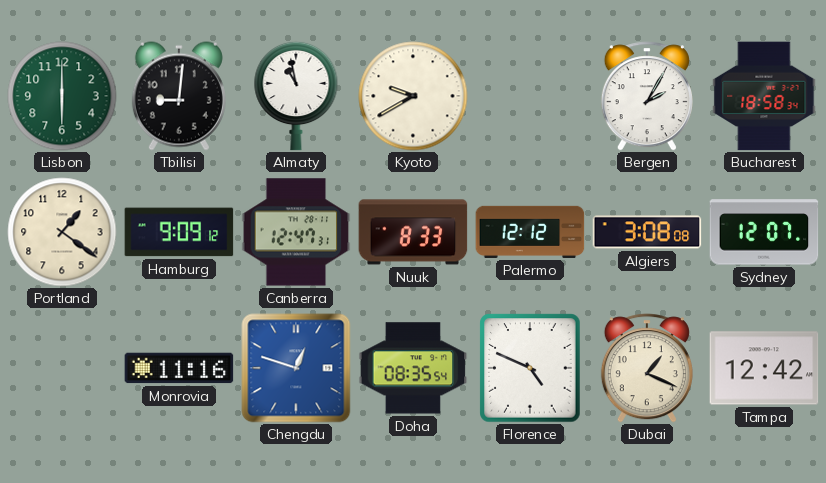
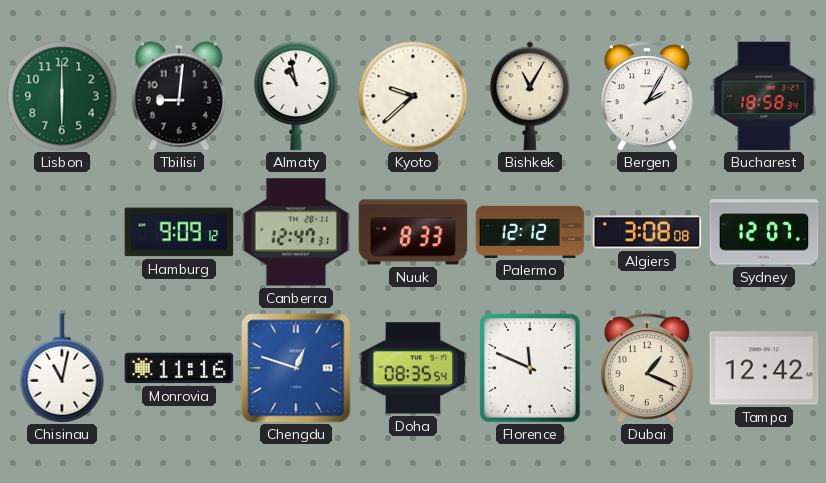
Kyoto: 9:40 -> 9:38
Bishkek: none -> 11:05
Portland: 1:21 -> none
Chisinau: none -> 11:02
Florence: 4:49 -> 11:49
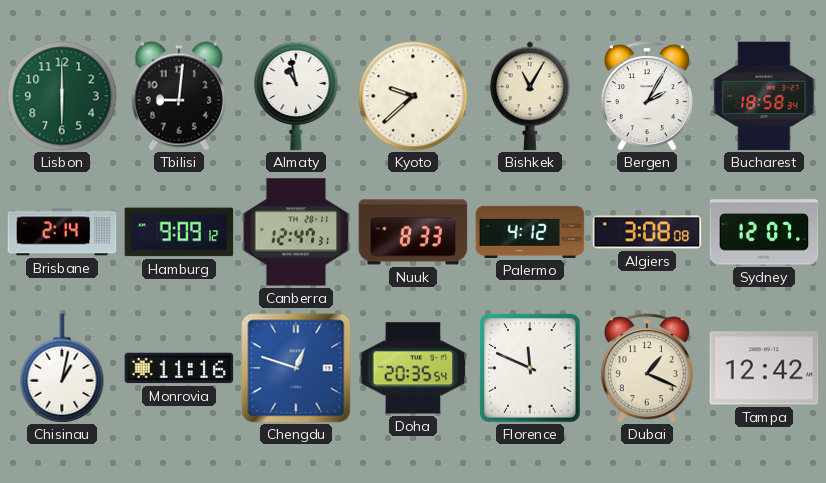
Brisbane: none -> 2:14
Palermo: 12:12 -> 4:12
Chisinau: 11:02 -> 1:02
Doha: 08:35 -> 20:35
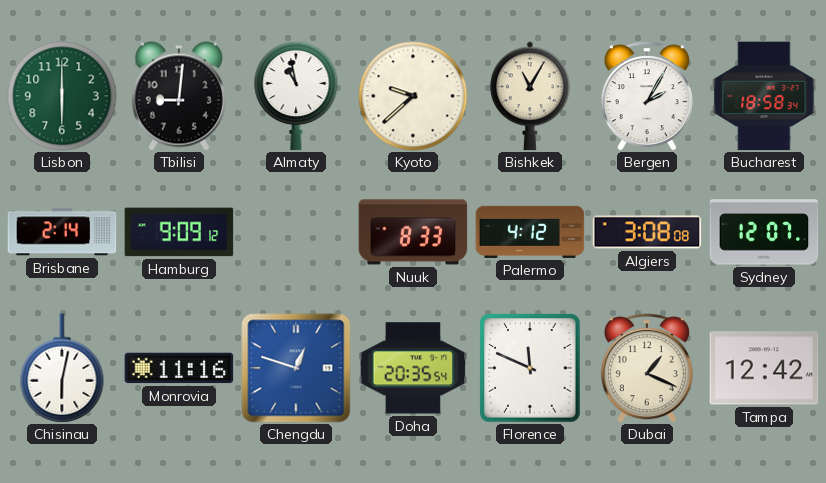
Canberra: 12:47 -> none
Chisinau: 1:02 -> 6:02
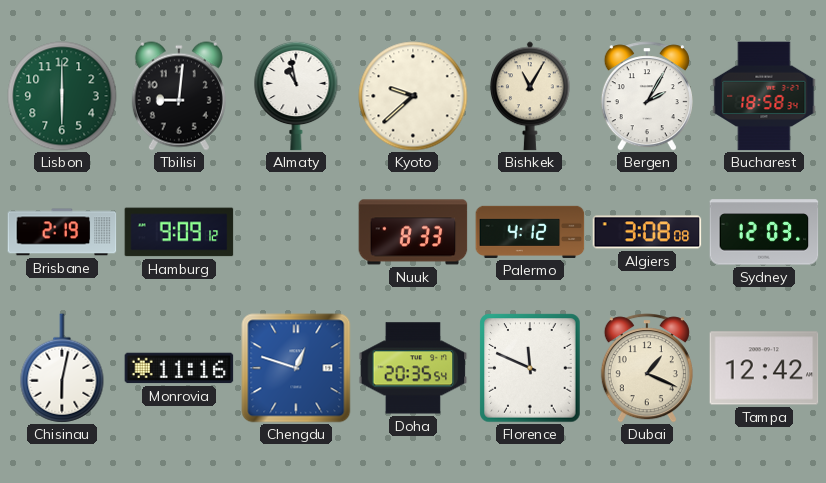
Brisbane: 2:14 -> 2:19
Sydney: 12:07 -> 12:03
